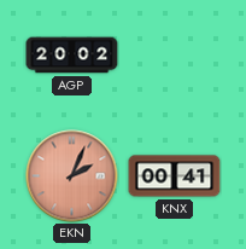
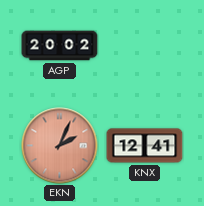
KNX: 00:41 -> 12:41
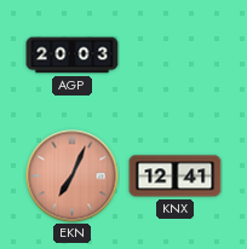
AGP: 20:02 -> 20:03
EKN: 2:04 -> 7:04
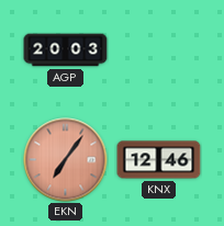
EKN: 7:04 -> 7:06
KNX: 12:41 -> 12:46
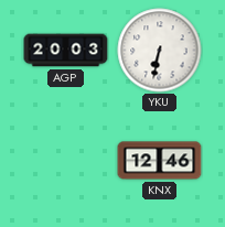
YKU: none -> 6:32
EKN: 7:06 -> none
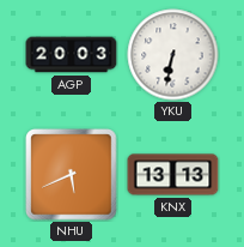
NHU: none -> 5:41
KNX: 12:46 -> 13:13
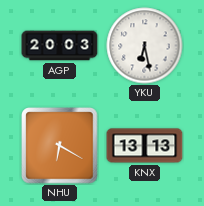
YKU: 6:32 -> 6:28
NHU: 5:41 -> 6:20
